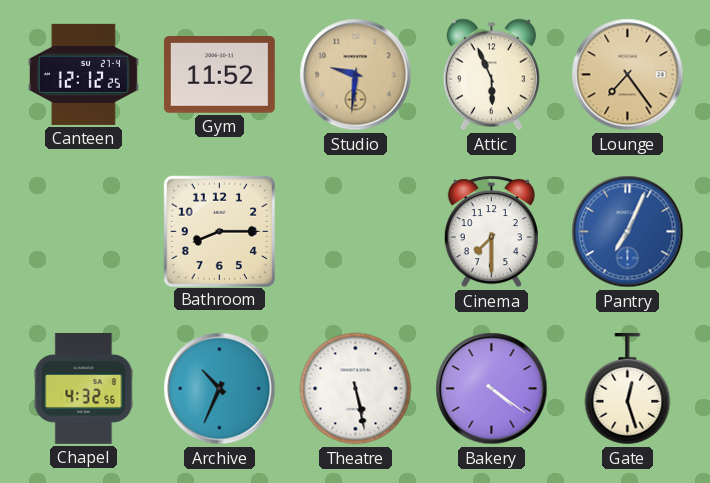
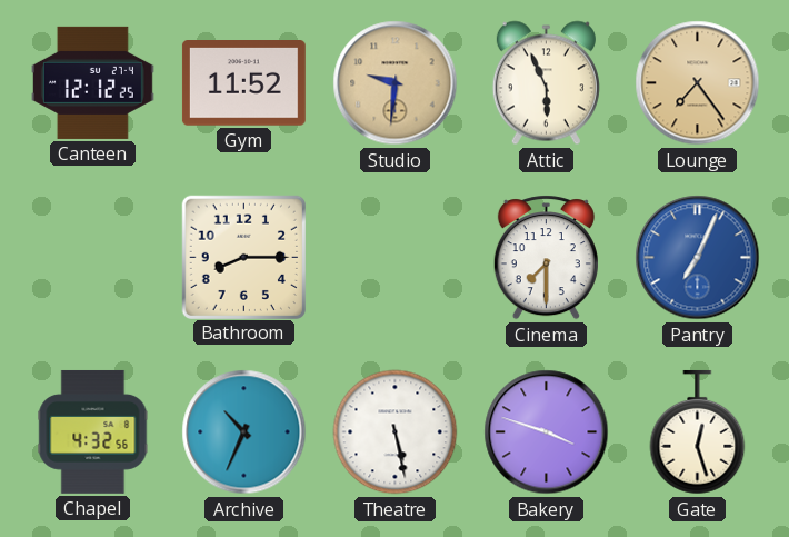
Bakery: 4:21 -> 3:48
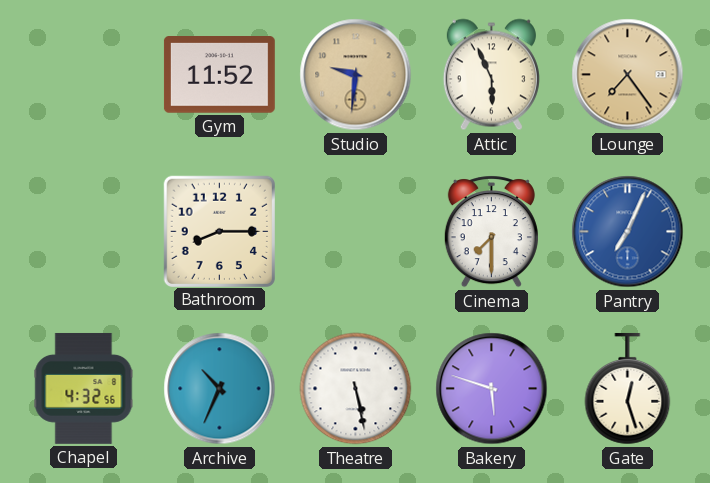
Canteen: 12:12 -> none
Bakery: 3:48 -> 5:48
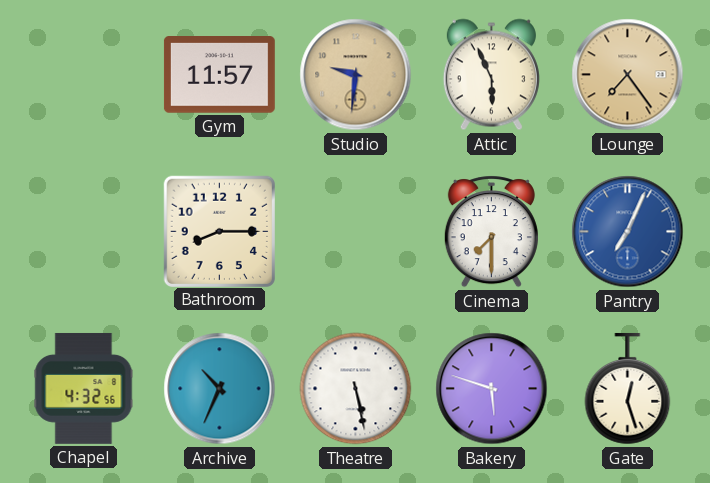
Gym: 11:52 -> 11:57
